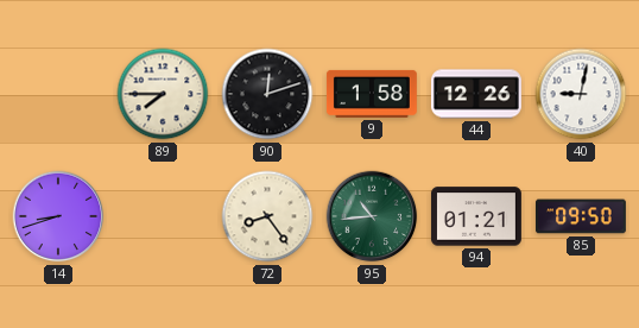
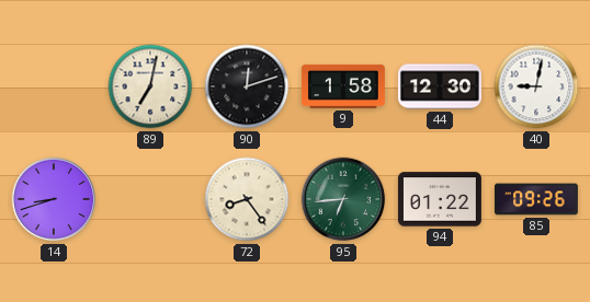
89: 7:45 -> 7:02
44: 12:26 -> 12:30
95: 10:44 -> 6:44
94: 01:21 -> 01:22
85: 09:50 -> 09:26
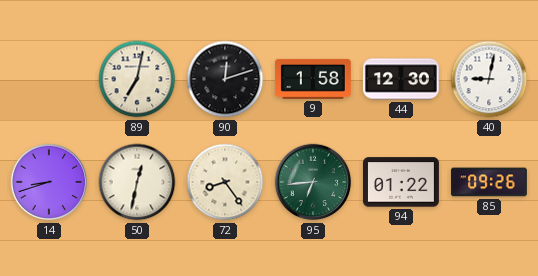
50: none -> 12:32
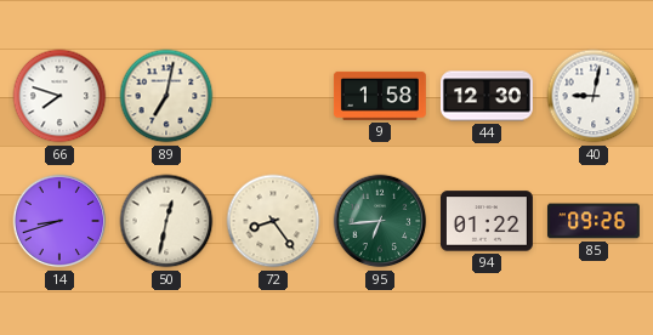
66: none -> 7:48
90: 12:12 -> none
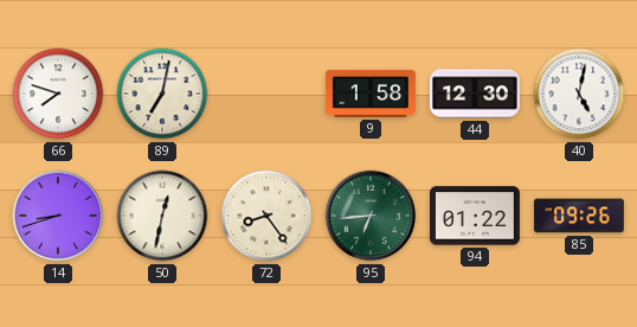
40: 9:02 -> 5:02
